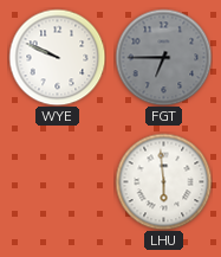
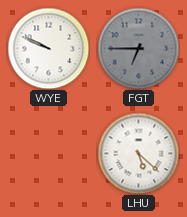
LHU: 5:59 -> 5:22
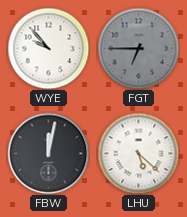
WYE: 9:49 -> 9:53
FBW: none -> 12:02
